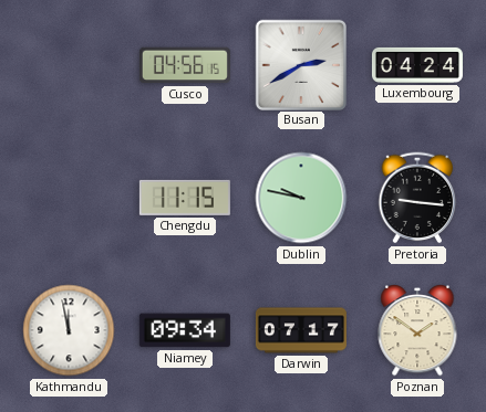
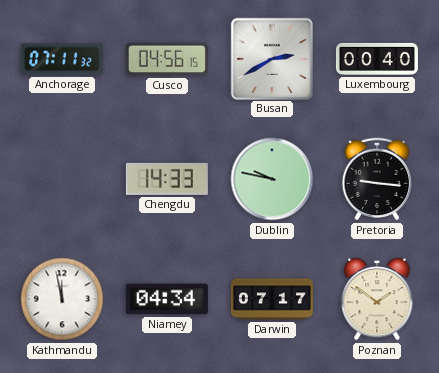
Anchorage: none -> 07:11
Luxembourg: 04:24 -> 00:40
Chengdu: 11:15 -> 14:33
Niamey: 09:34 -> 04:34
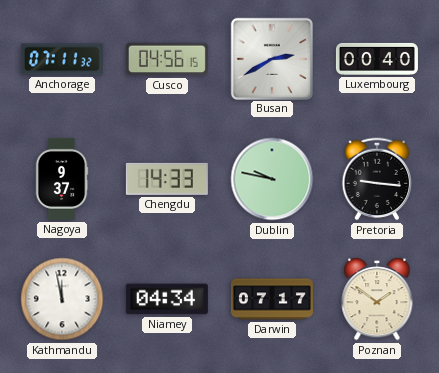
Nagoya: none -> 9:37
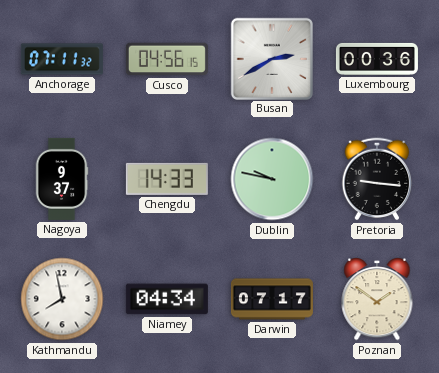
Luxembourg: 00:40 -> 00:36
Kathmandu: 11:58 -> 7:58
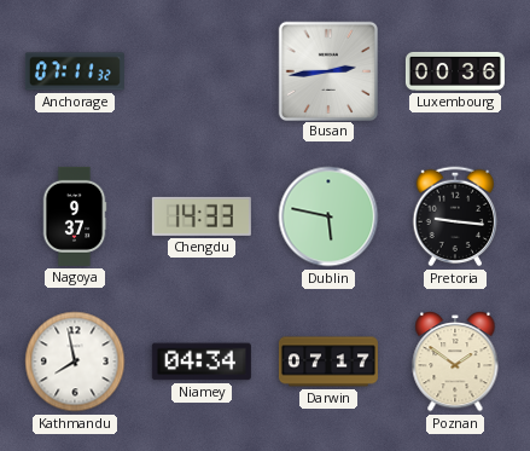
Cusco: 04:56 -> none
Busan: 2:40 -> 2:44
Dublin: 9:47 -> 5:47
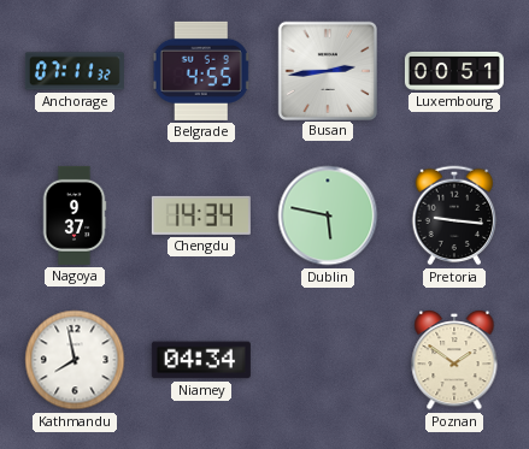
Belgrade: none -> 4:55
Luxembourg: 00:36 -> 00:51
Chengdu: 14:33 -> 14:34
Darwin: 07:17 -> none
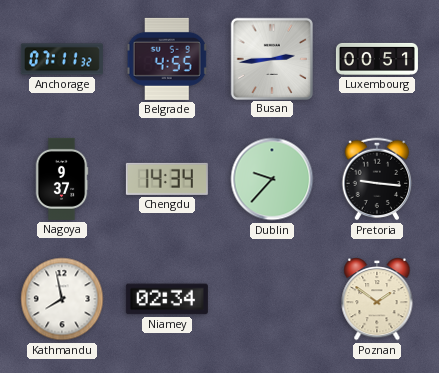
Dublin: 5:47 -> 9:37
Niamey: 04:34 -> 02:34
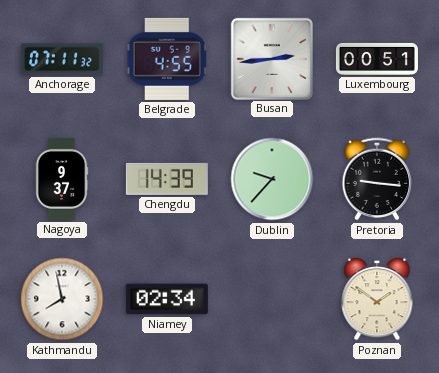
Chengdu: 14:34 -> 14:39
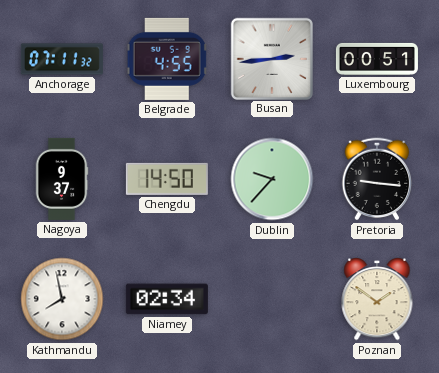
Chengdu: 14:39 -> 14:50
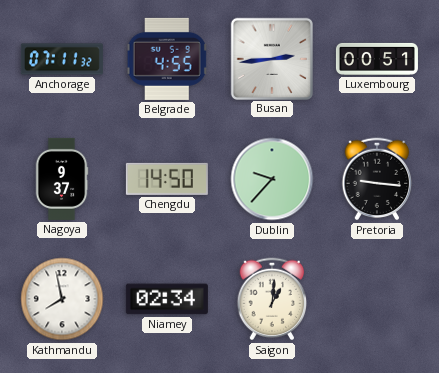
Saigon: none -> 1:01
Poznan: 1:51 -> none
